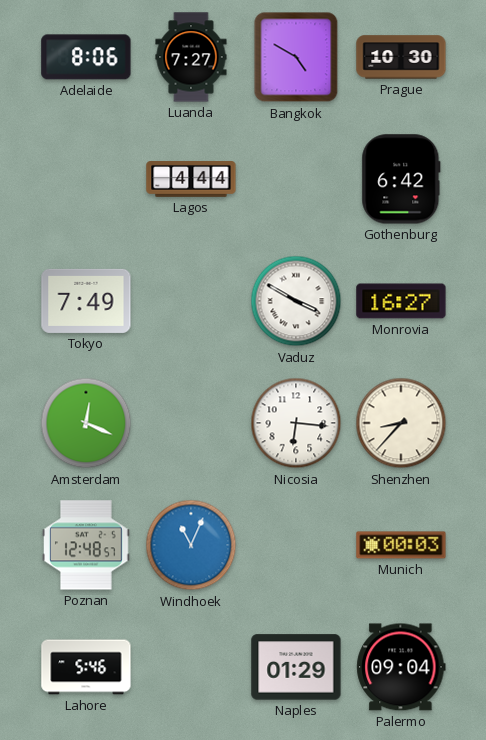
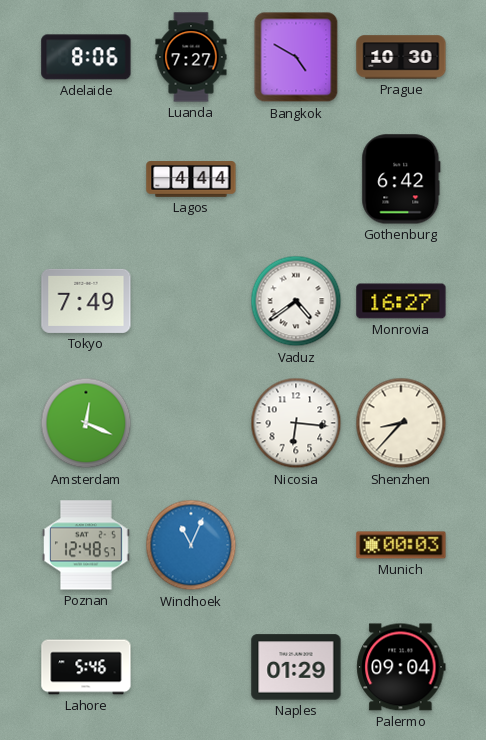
Vaduz: 3:50 -> 4:39
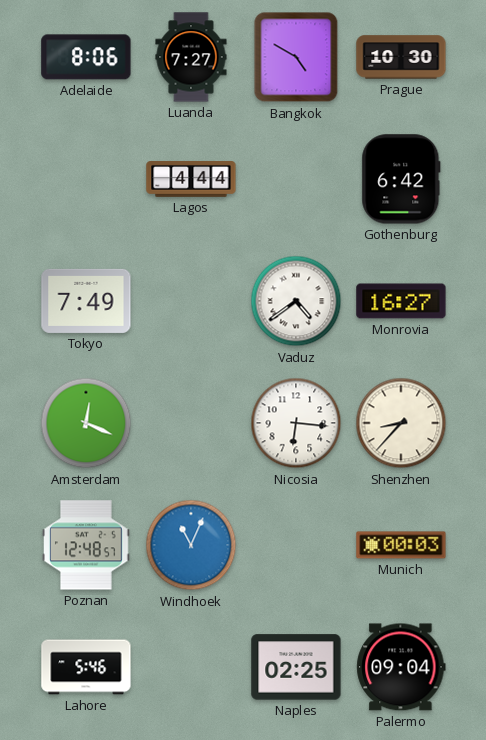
Naples: 01:29 -> 02:25
